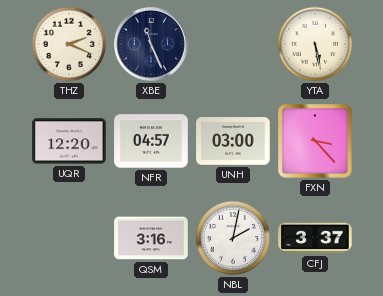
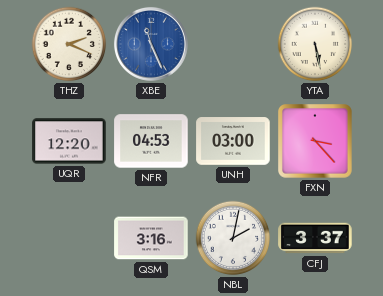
XBE dial: navy -> blue
NFR: 04:57 -> 04:53
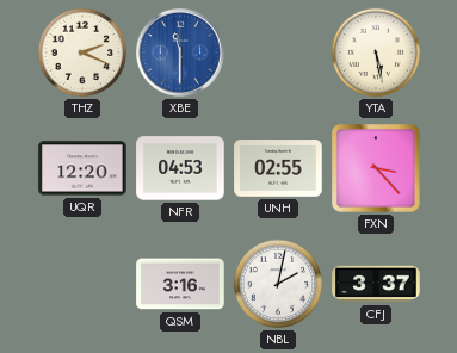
XBE: 11:26 -> 11:30
UNH: 03:00 -> 02:55
